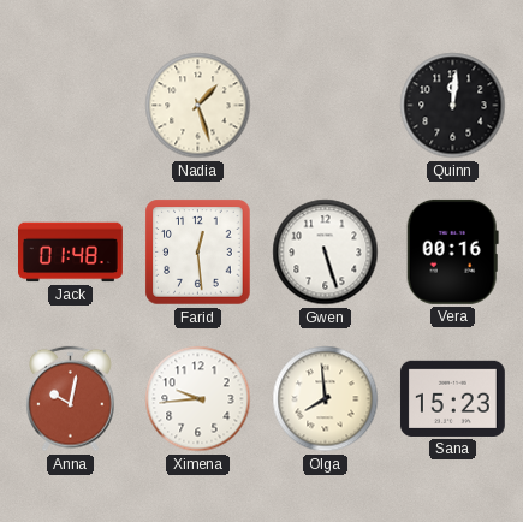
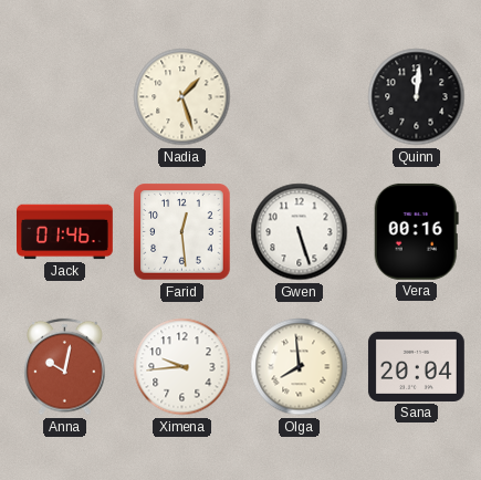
Jack: 01:48 -> 01:46
Sana: 15:23 -> 20:04
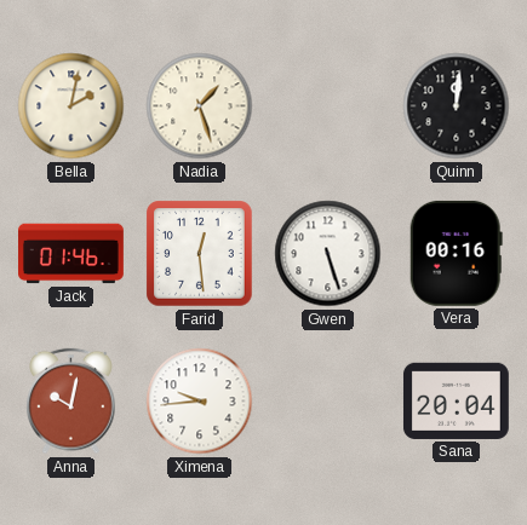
Bella: none -> 2:02
Olga: 7:59 -> none
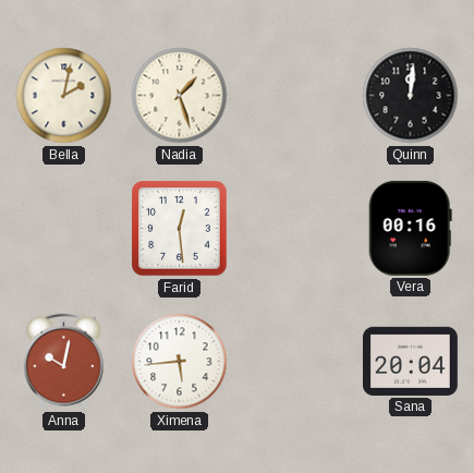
Jack: 01:46 -> none
Gwen: 5:27 -> none
Ximena: 9:44 -> 5:44
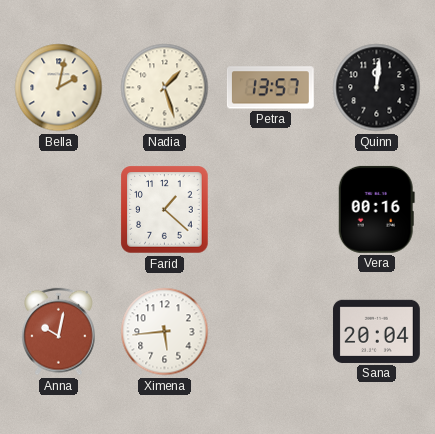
Petra: none -> 13:57
Farid: 12:29 -> 1:22
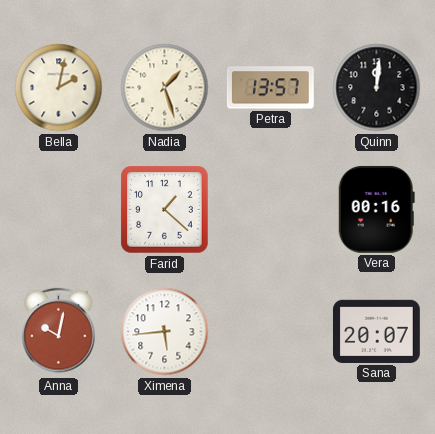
Sana: 20:04 -> 20:07
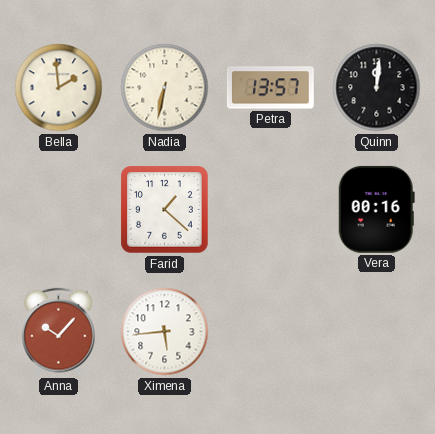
Bella: 2:02 -> 1:59
Nadia: 1:27 -> 6:32
Anna: 10:02 -> 10:07
Sana: 20:07 -> none
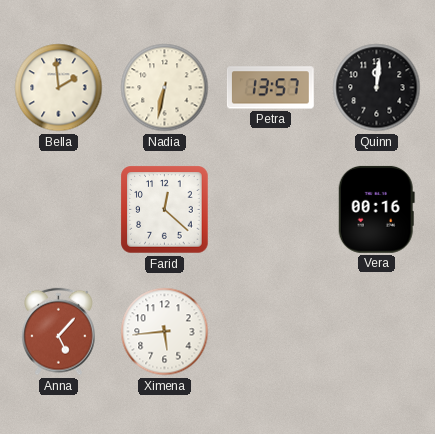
Farid: 1:22 -> 12:22
Anna: 10:07 -> 5:07
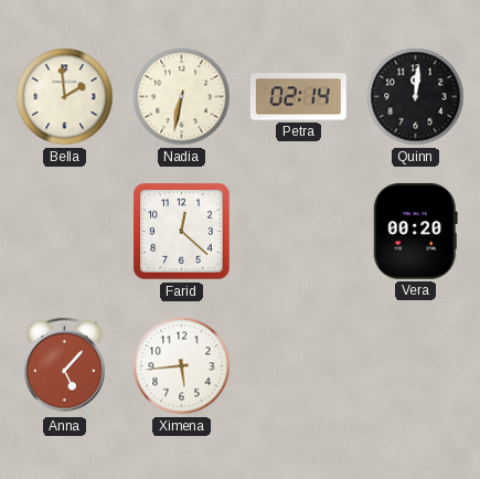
Petra: 13:57 -> 02:14
Vera: 00:16 -> 00:20
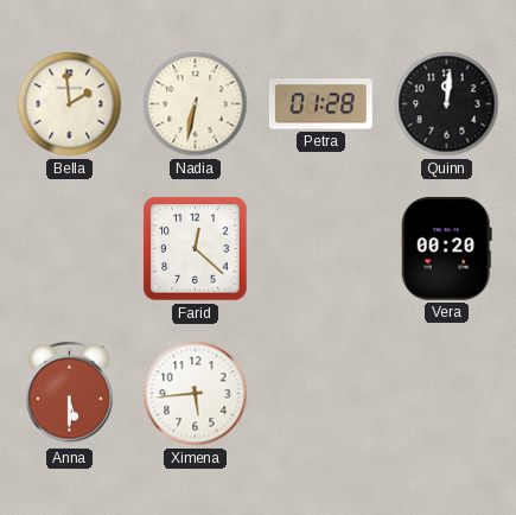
Petra: 02:14 -> 01:28
Anna: 5:07 -> 5:30
